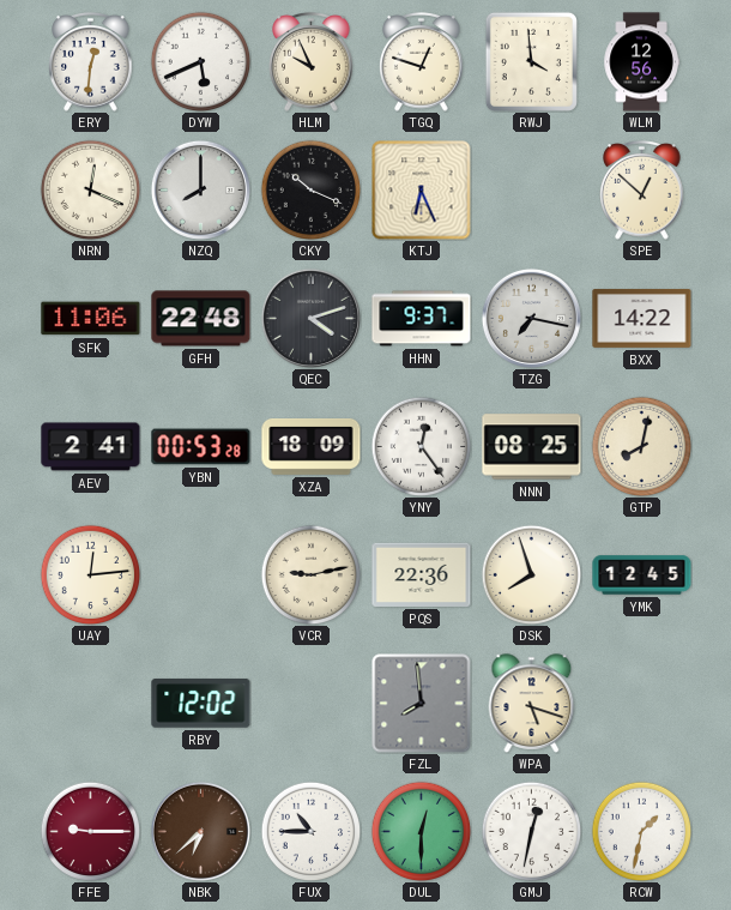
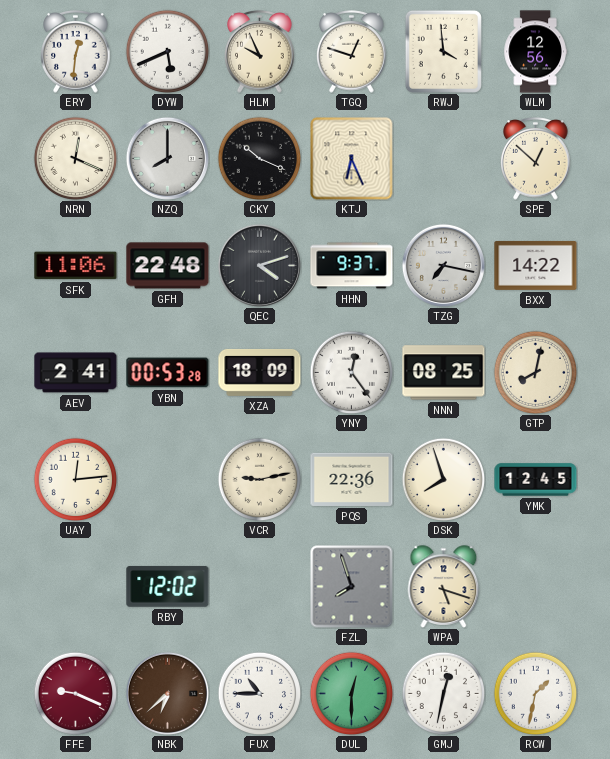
FZL: 7:59 -> 7:57
FFE: 9:15 -> 9:19
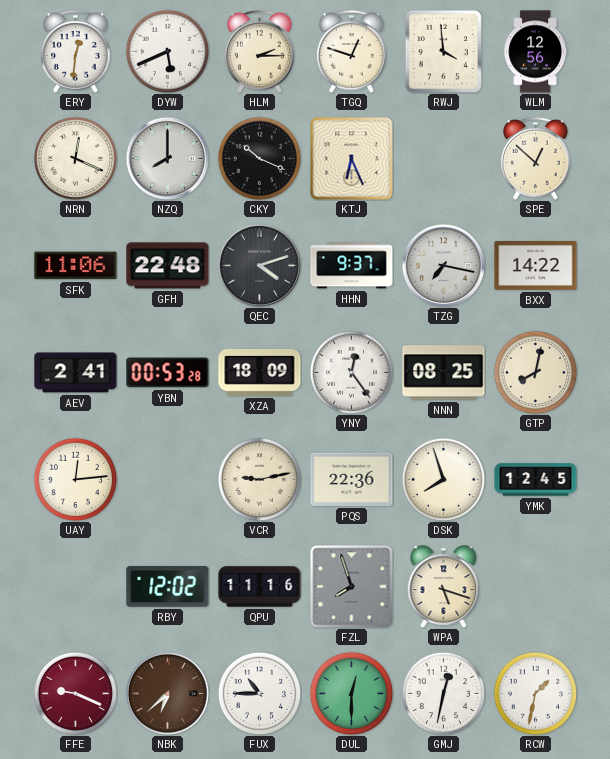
HLM: 9:56 -> 2:15
QPU: none -> 11:16
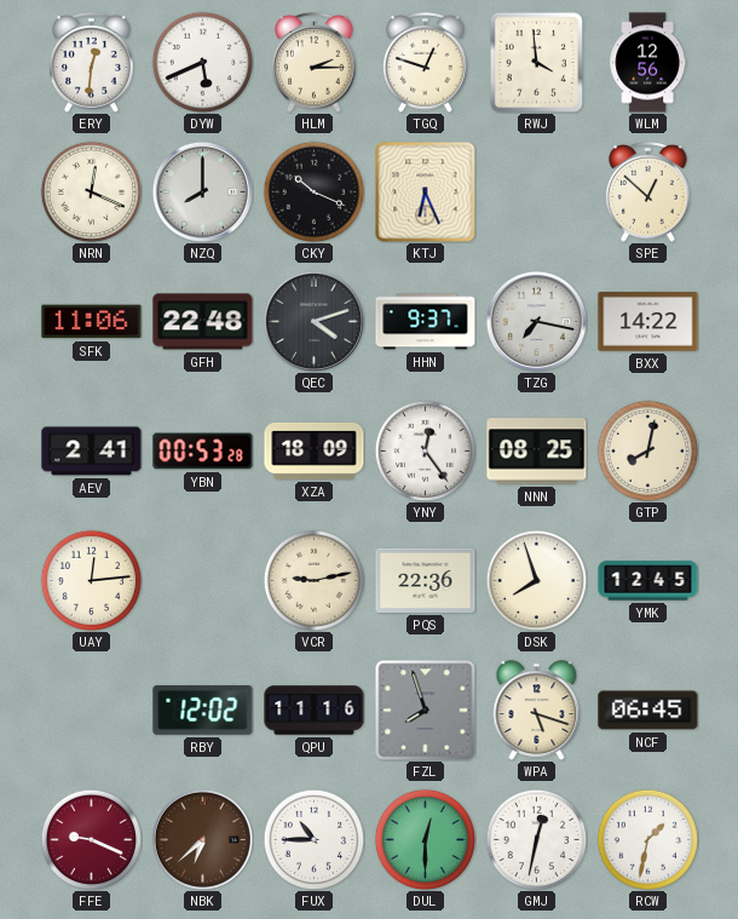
NCF: none -> 06:45
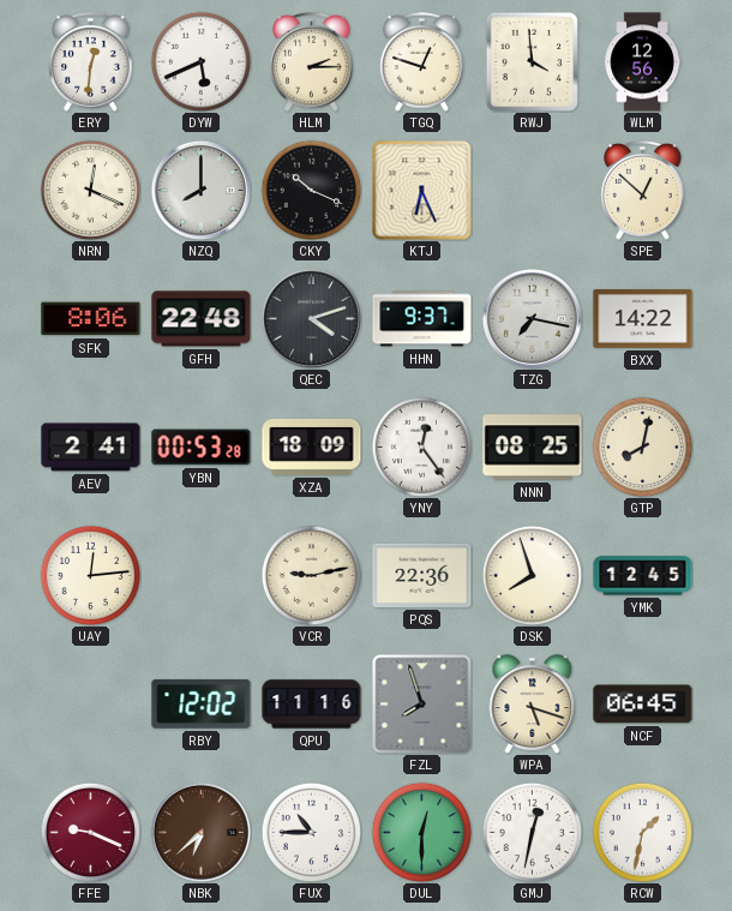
SFK: 11:06 -> 8:06
